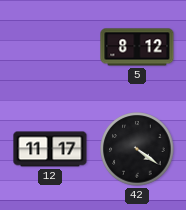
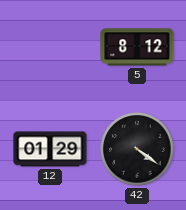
12: 11:17 -> 01:29
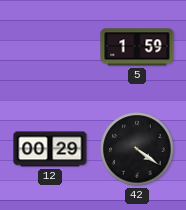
5: 8:12 -> 1:59
12: 01:29 -> 00:29
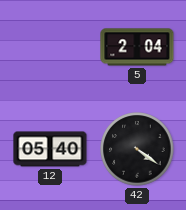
5: 1:59 -> 2:04
12: 00:29 -> 05:40
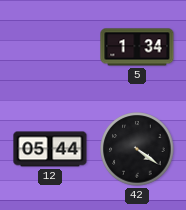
5: 2:04 -> 1:34
12: 05:40 -> 05:44
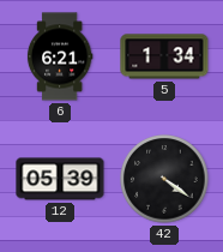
6: none -> 6:21
12: 05:44 -> 05:39
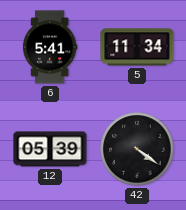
6: 6:21 -> 5:41
5: 1:34 -> 11:34
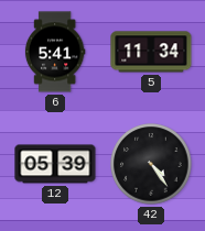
42: 4:21 -> 4:24
